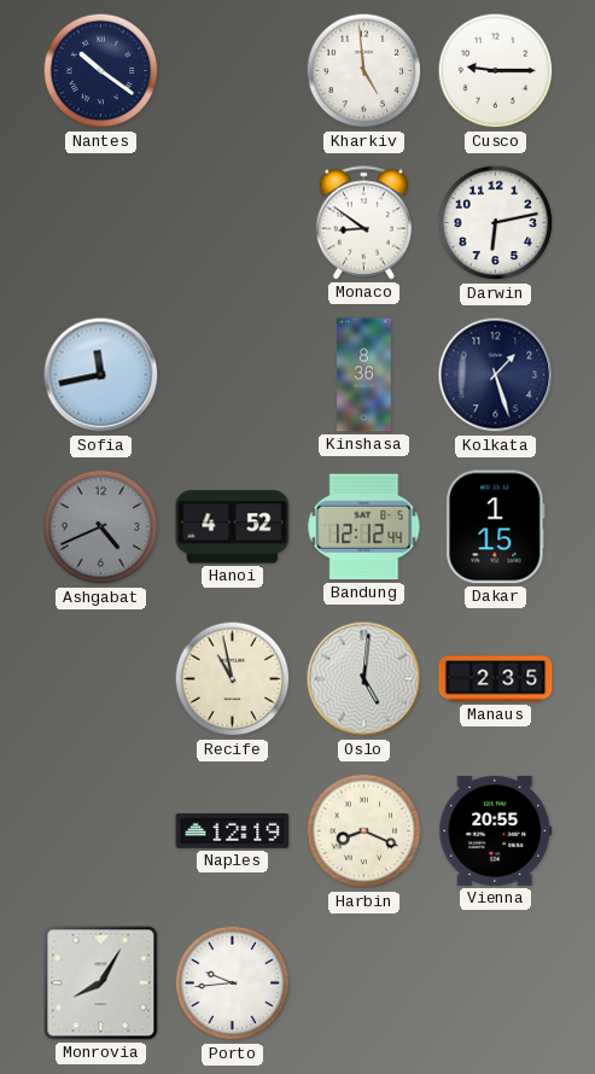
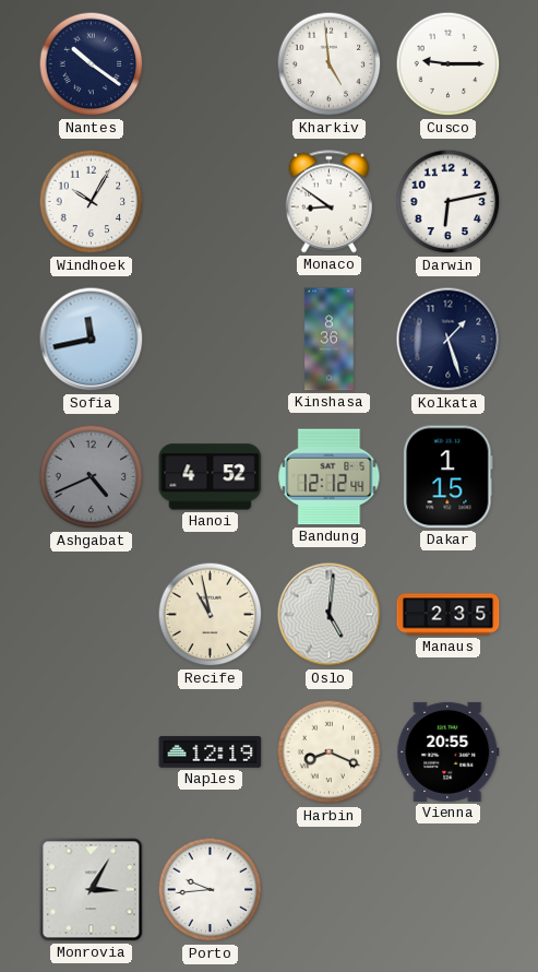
Windhoek: none -> 10:05
Monrovia: 8:05 -> 3:05
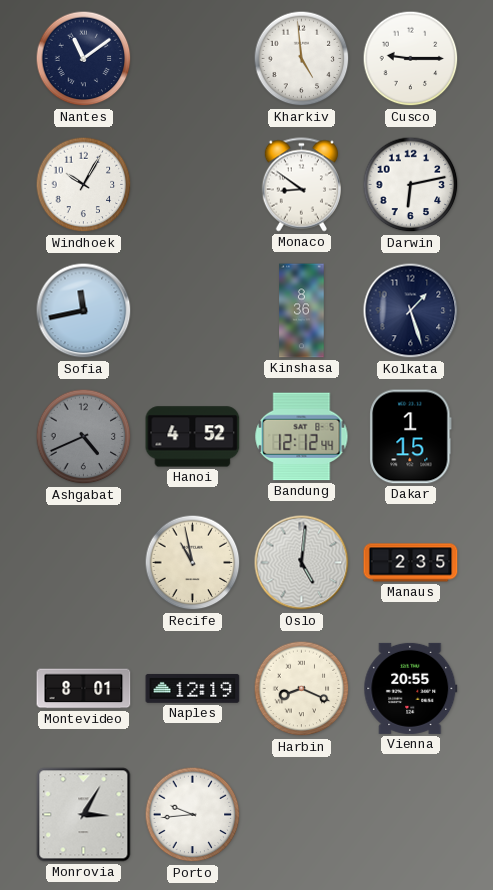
Nantes: 10:21 -> 11:09
Montevideo: none -> 8:01
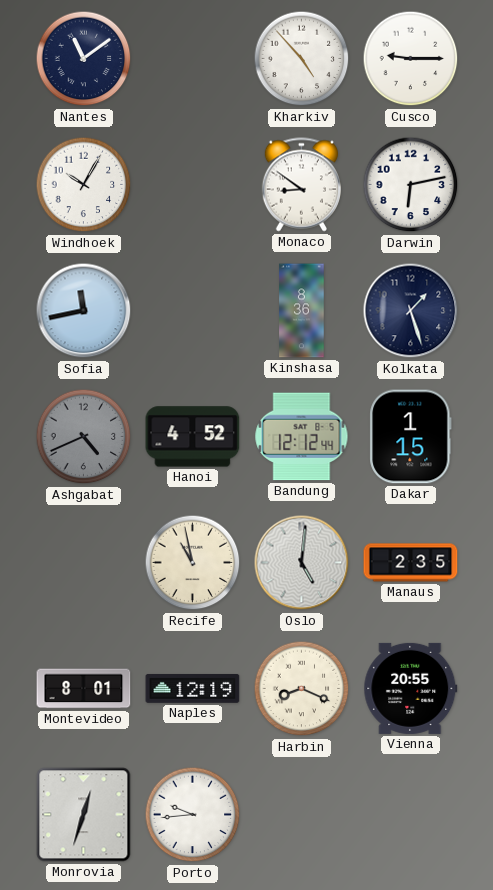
Kharkiv: 4:59 -> 4:53
Monrovia: 3:05 -> 12:33
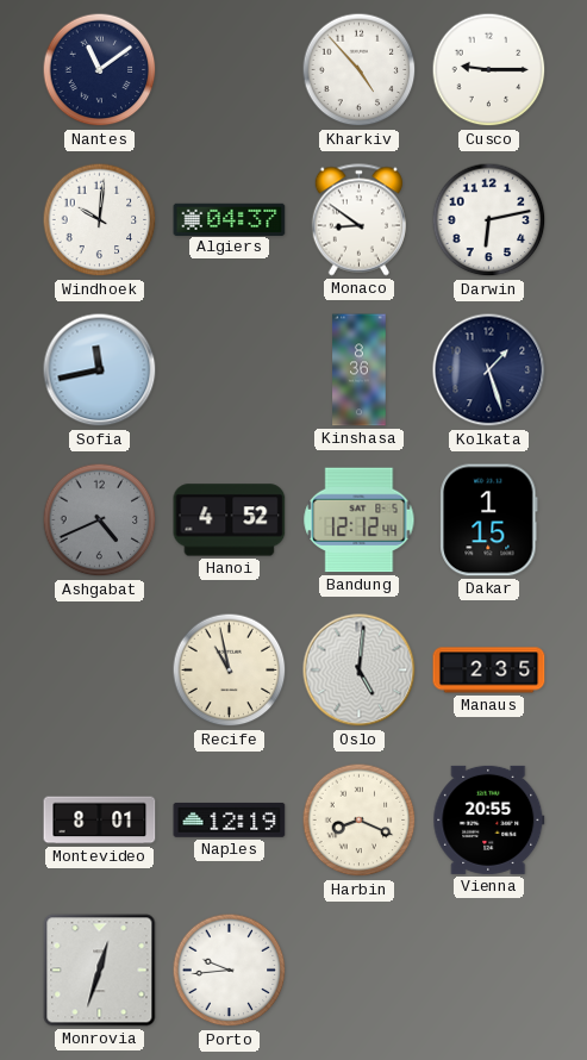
Windhoek: 10:05 -> 10:01
Algiers: none -> 04:37
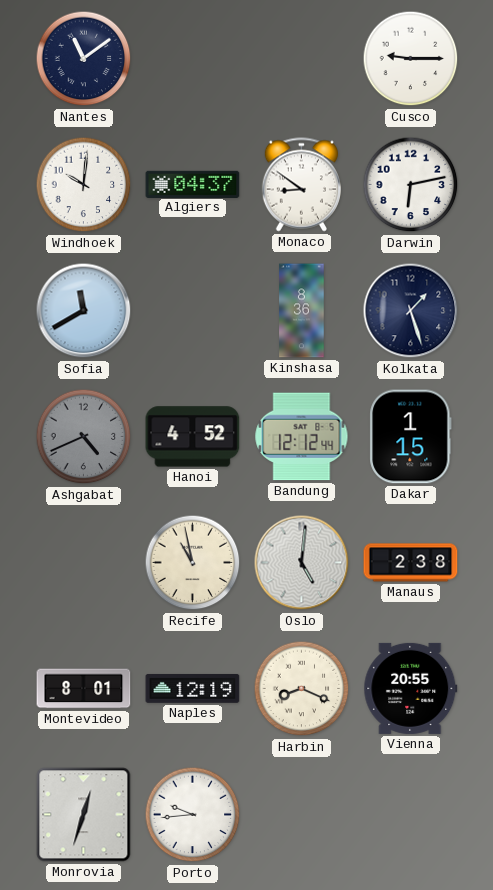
Kharkiv: 4:53 -> none
Sofia: 11:43 -> 11:40
Manaus: 2:35 -> 2:38
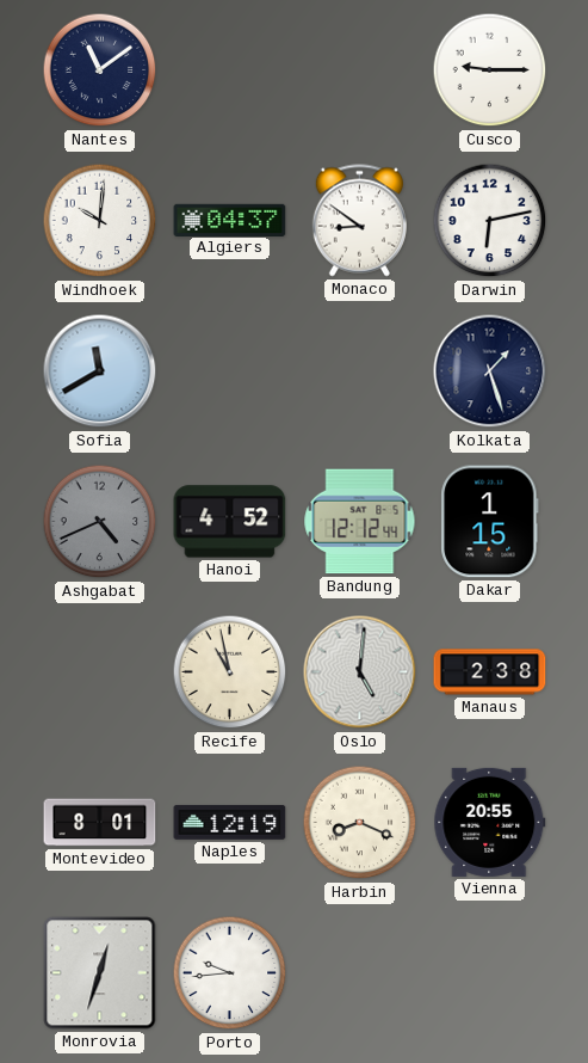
Kinshasa: 8:36 -> none
